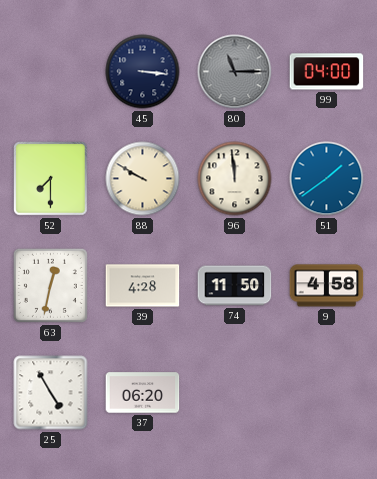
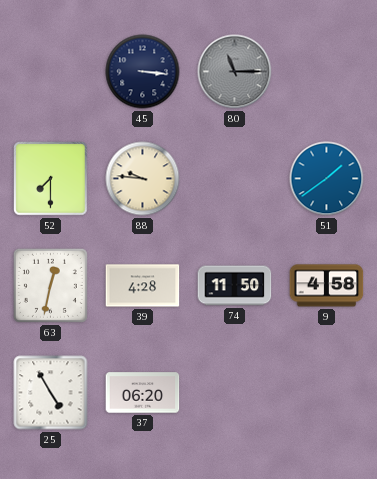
99: 04:00 -> none
88: 9:50 -> 9:46
96: 11:59 -> none
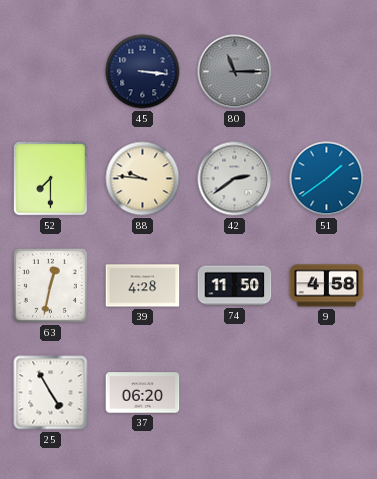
42: none -> 2:39
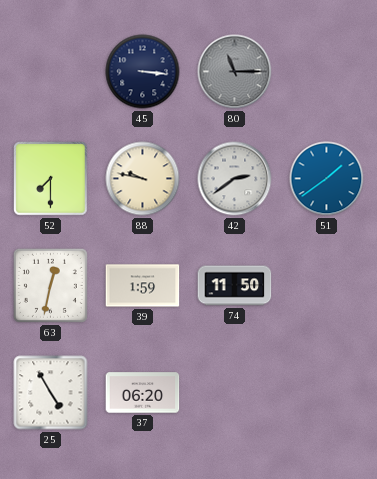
88: 9:46 -> 9:47
39: 4:28 -> 1:59
9: 4:58 -> none
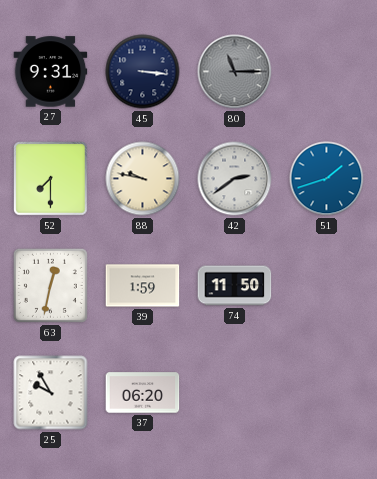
27: none -> 9:31
51: 1:39 -> 1:42
25: 4:55 -> 9:55
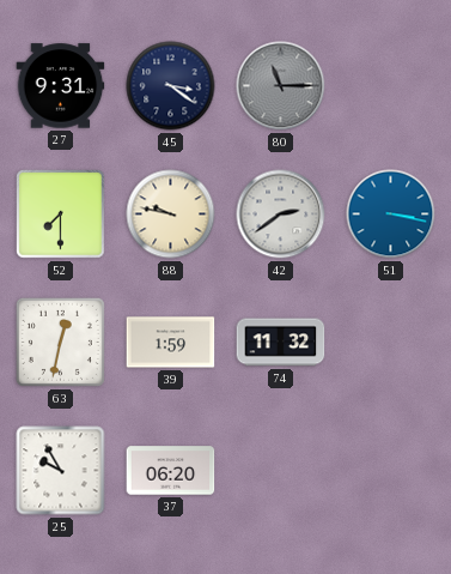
45: 3:16 -> 3:21
51: 1:42 -> 3:17
74: 11:50 -> 11:32
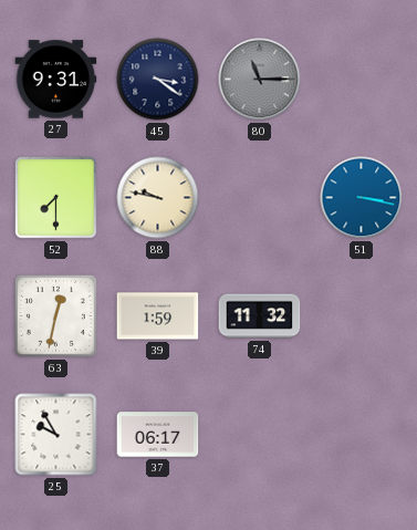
42: 2:39 -> none
37: 06:20 -> 06:17
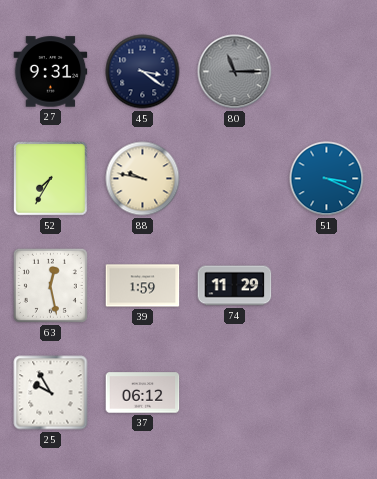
52: 7:30 -> 7:35
51: 3:17 -> 3:19
63: 12:32 -> 12:28
74: 11:32 -> 11:29
37: 06:17 -> 06:12
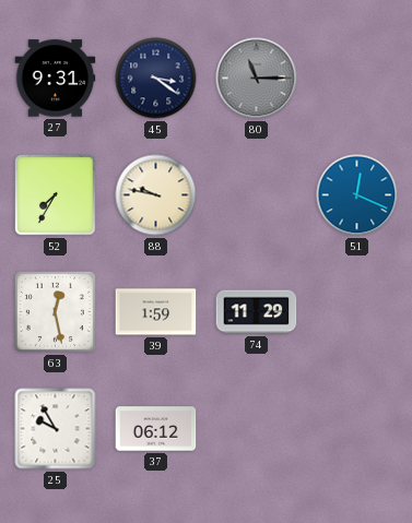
51: 3:19 -> 12:19
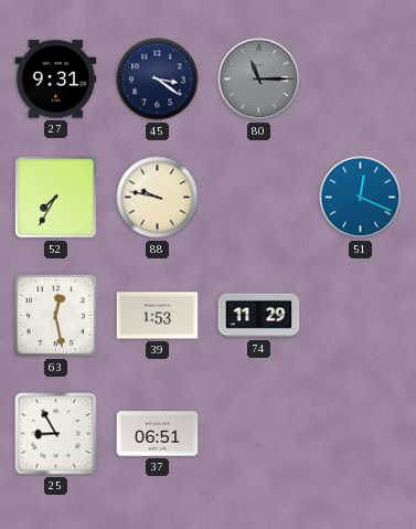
39: 1:59 -> 1:53
25: 9:55 -> 8:55
37: 06:12 -> 06:51
